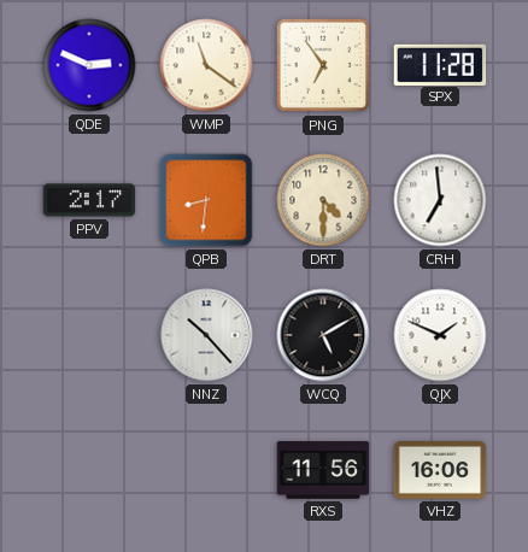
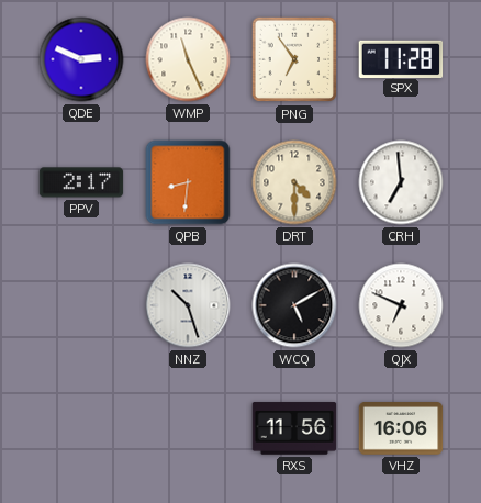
WMP: 11:21 -> 11:26
NNZ: 10:23 -> 10:27
QJX: 1:49 -> 6:49
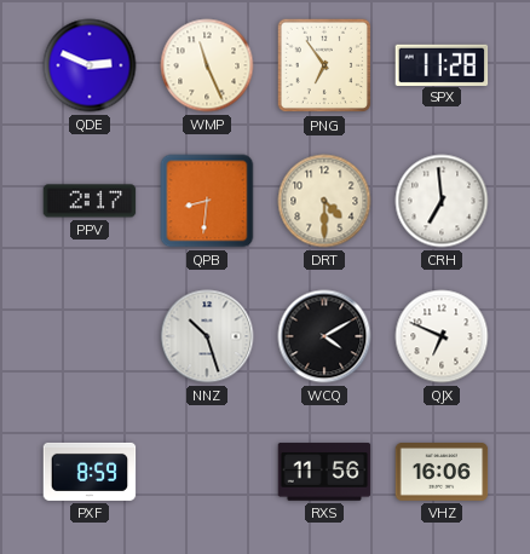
WCQ: 5:10 -> 4:10
PXF: none -> 8:59
